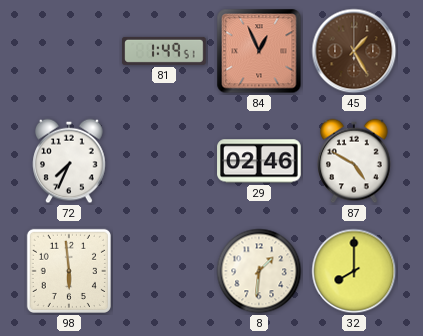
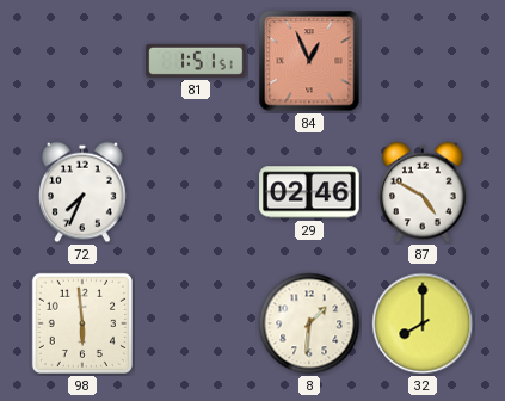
81: 1:49 -> 1:51
45: 1:25 -> none
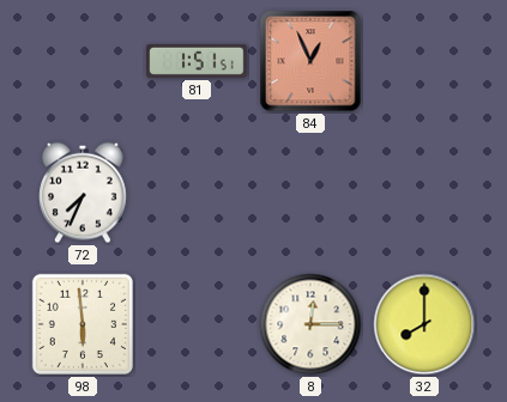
29: 02:46 -> none
87: 4:50 -> none
8: 1:31 -> 12:15
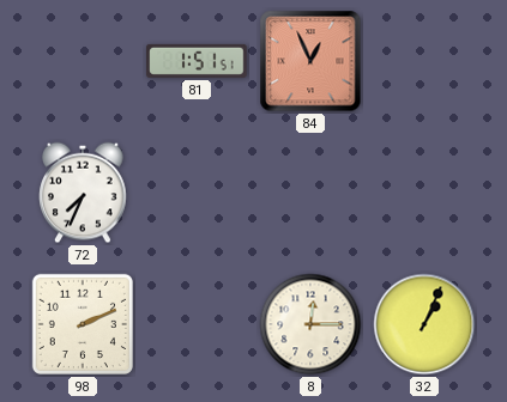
98: 5:59 -> 2:11
32: 8:00 -> 1:04
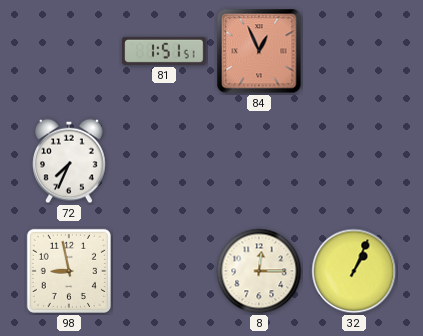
98: 2:11 -> 8:58
